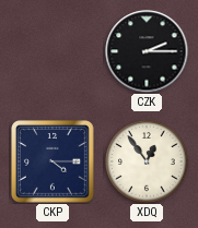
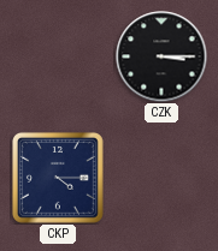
CZK: 2:15 -> 3:15
XDQ: 12:54 -> none
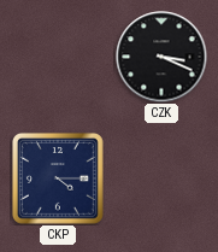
CZK: 3:15 -> 3:19
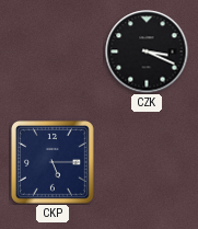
CKP: 4:15 -> 5:15
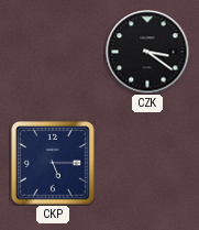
CZK: 3:19 -> 3:21
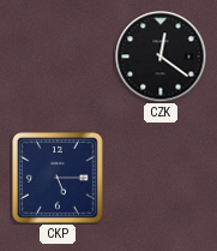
CZK: 3:21 -> 12:21
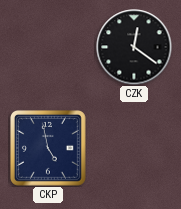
CKP: 5:15 -> 4:58
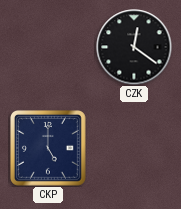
CKP: 4:58 -> 5:00
